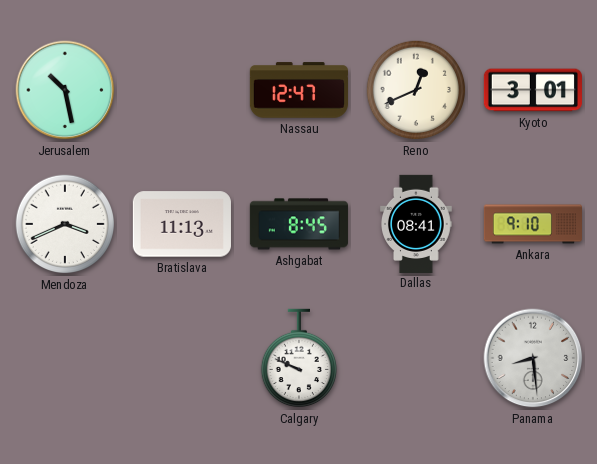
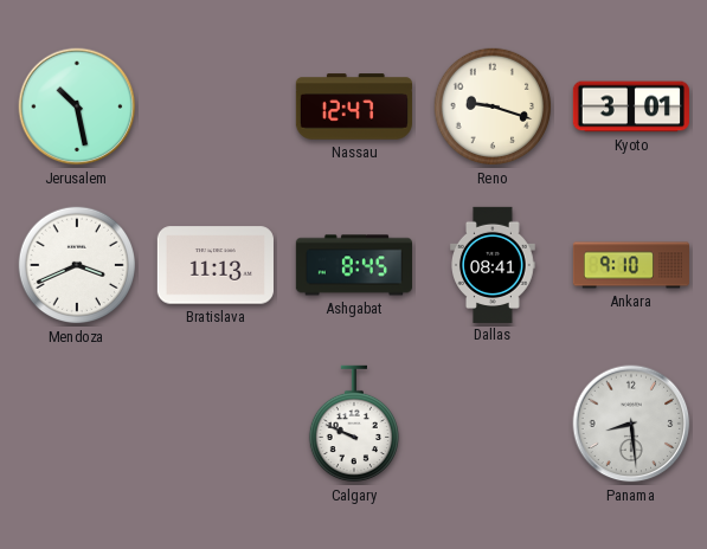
Reno: 12:41 -> 9:18
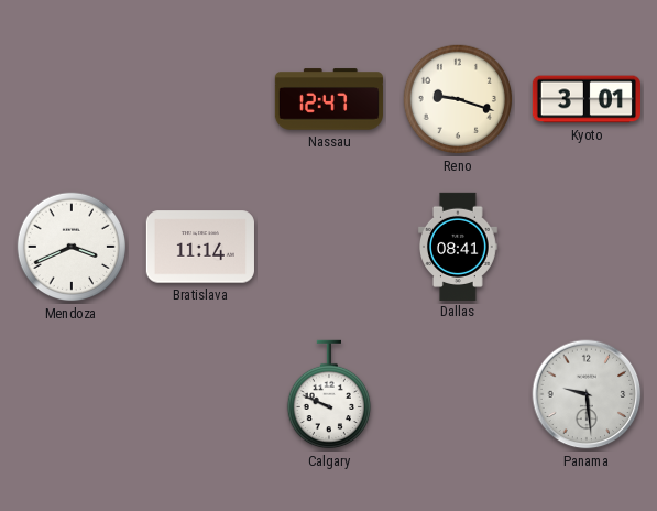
Jerusalem: 10:28 -> none
Bratislava: 11:13 -> 11:14
Ashgabat: 8:45 -> none
Ankara: 9:10 -> none
Panama: 8:29 -> 9:29
